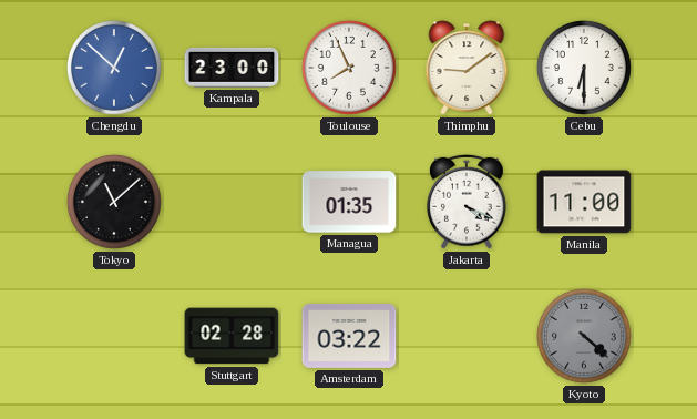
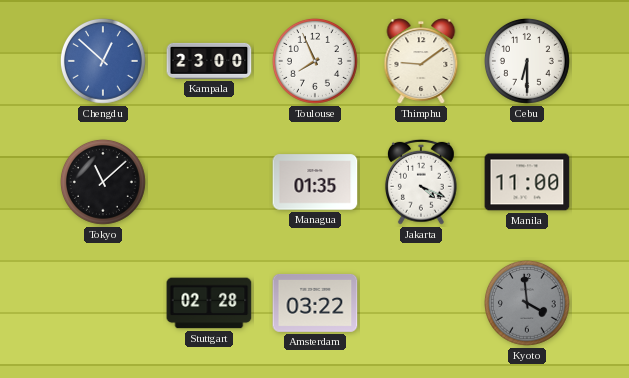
Kyoto: 4:22 -> 3:59
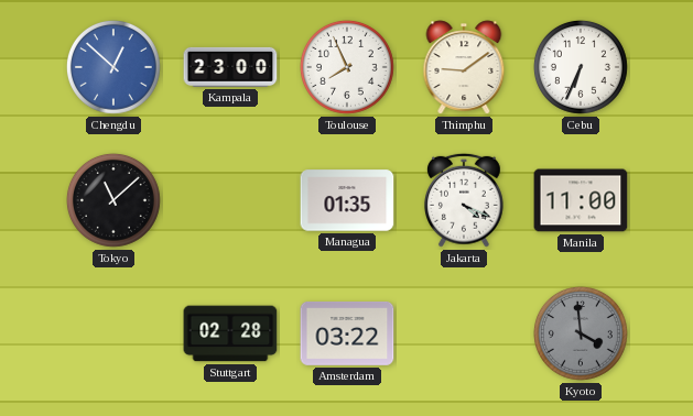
Cebu: 6:30 -> 6:34
